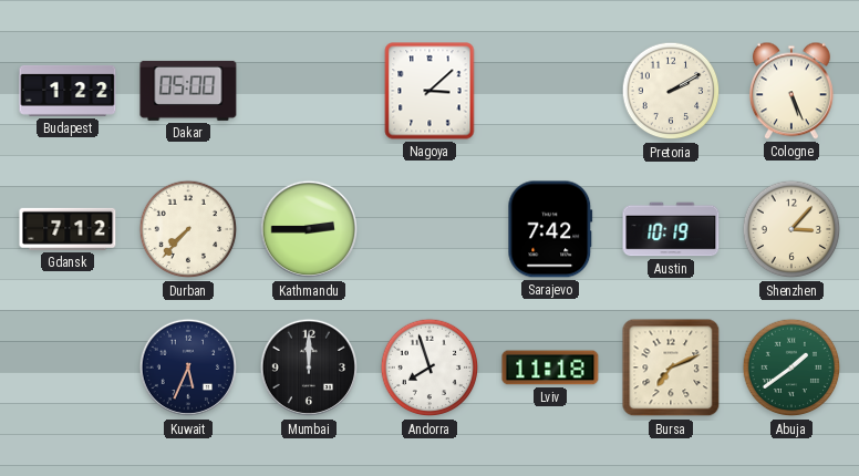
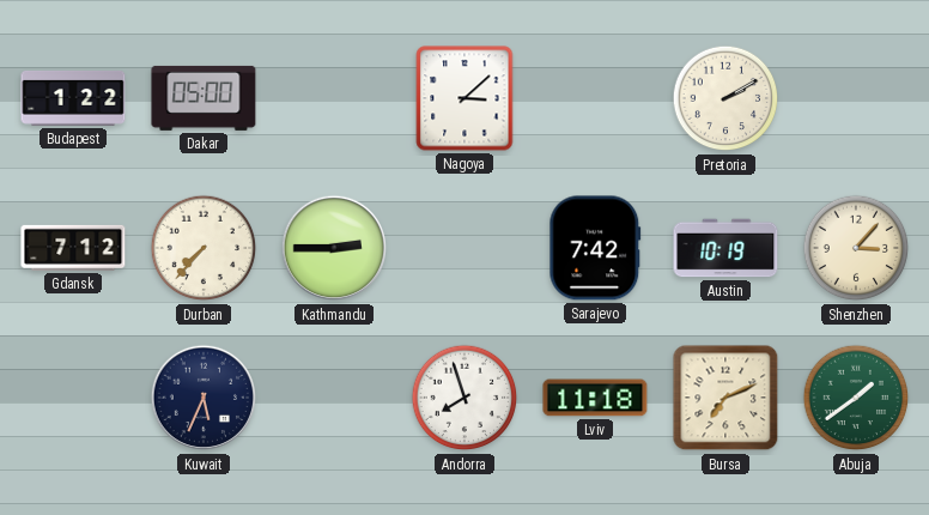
Cologne: 5:26 -> none
Mumbai: 12:00 -> none
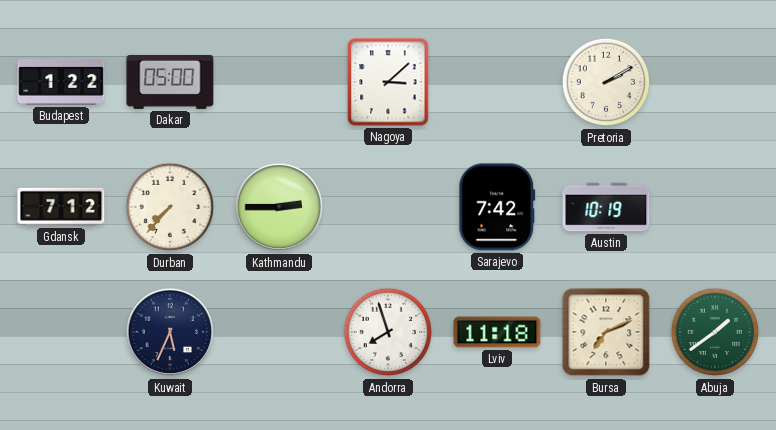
Shenzhen: 3:07 -> none
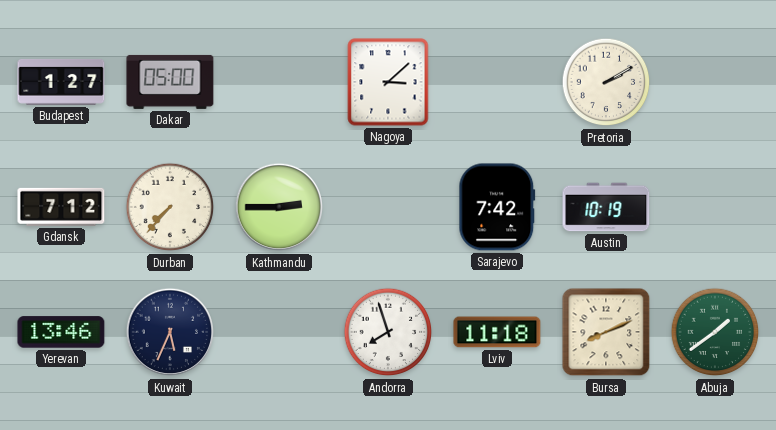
Budapest: 1:22 -> 1:27
Yerevan: none -> 13:46
Bursa: 7:11 -> 8:11
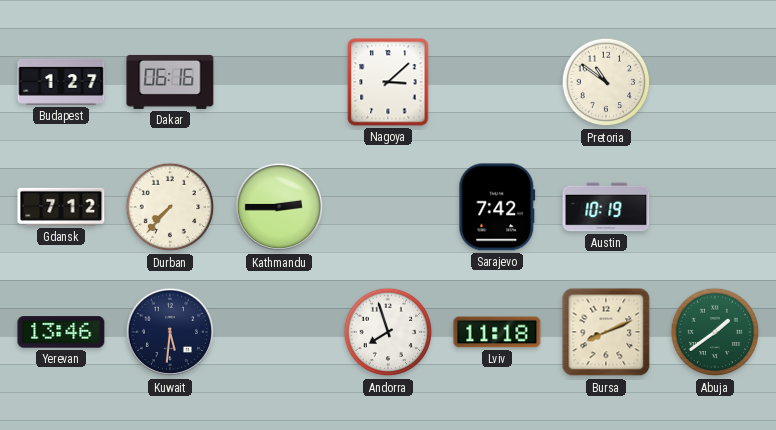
Dakar: 05:00 -> 06:16
Pretoria: 2:10 -> 10:51
Kuwait: 5:34 -> 5:31
